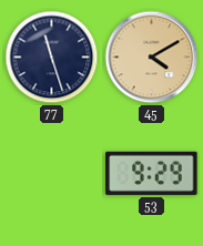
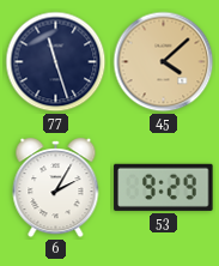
45: 4:10 -> 4:08
6: none -> 2:05
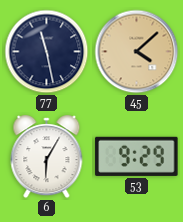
77: 11:27 -> 11:28
6: 2:05 -> 6:05
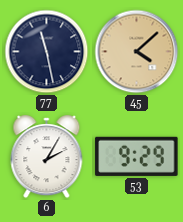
6: 6:05 -> 2:05
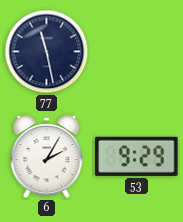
45: 4:08 -> none
